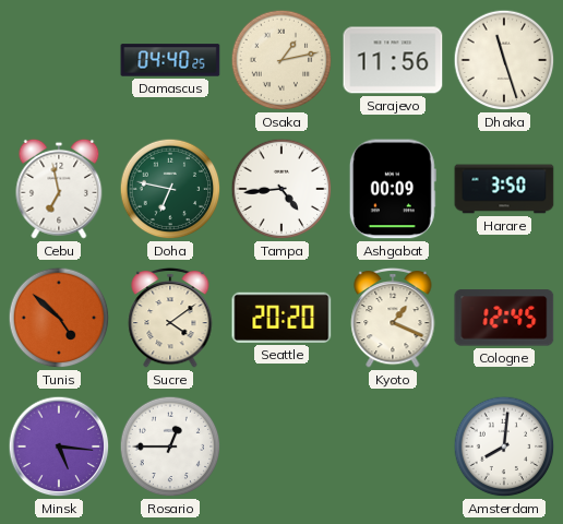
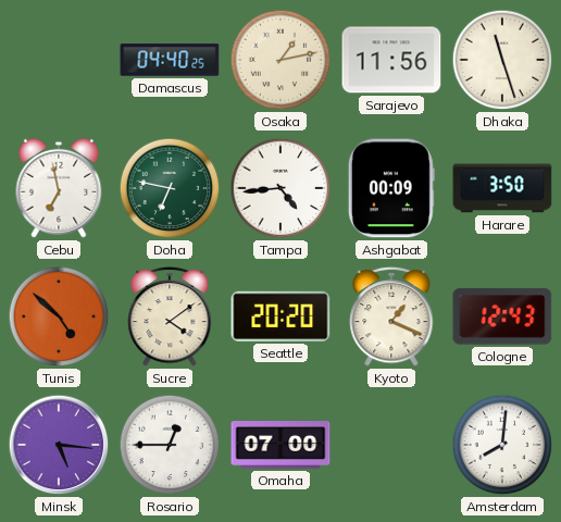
Cologne: 12:45 -> 12:43
Omaha: none -> 07:00
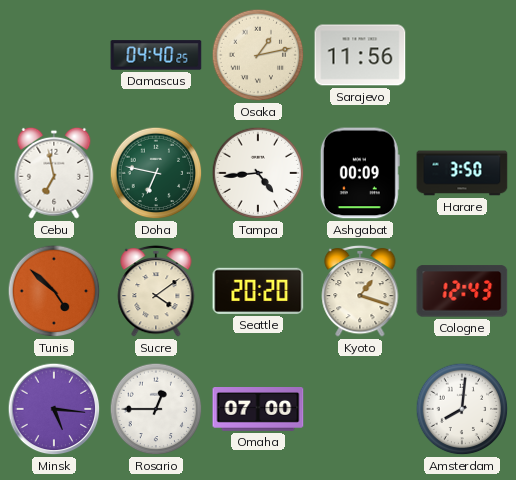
Dhaka: 11:27 -> none
Kyoto: 1:19 -> 1:18
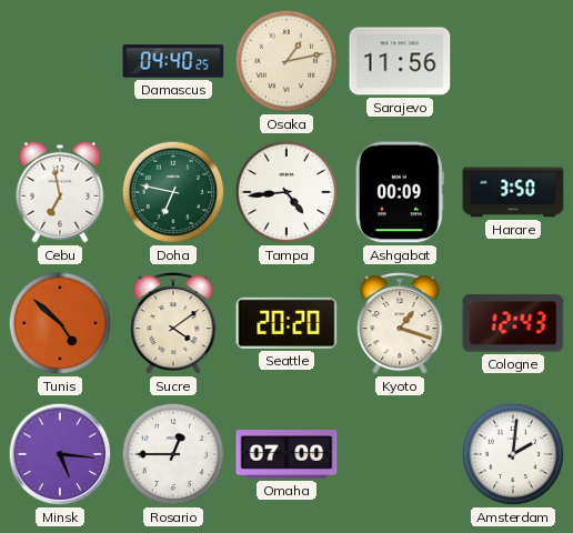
Amsterdam: 8:01 -> 2:01
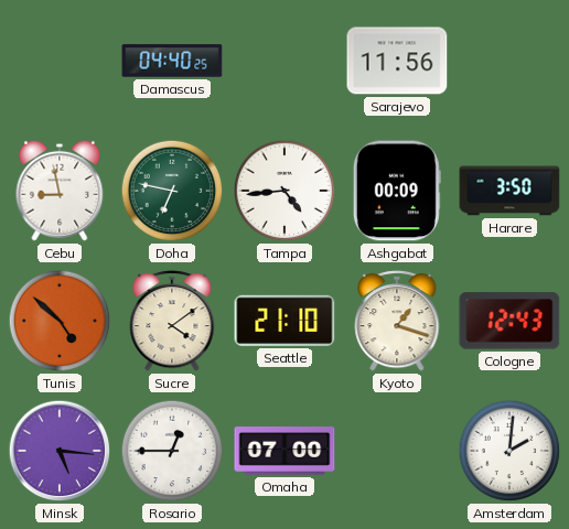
Osaka: 1:13 -> none
Cebu: 6:58 -> 8:58
Seattle: 20:20 -> 21:10
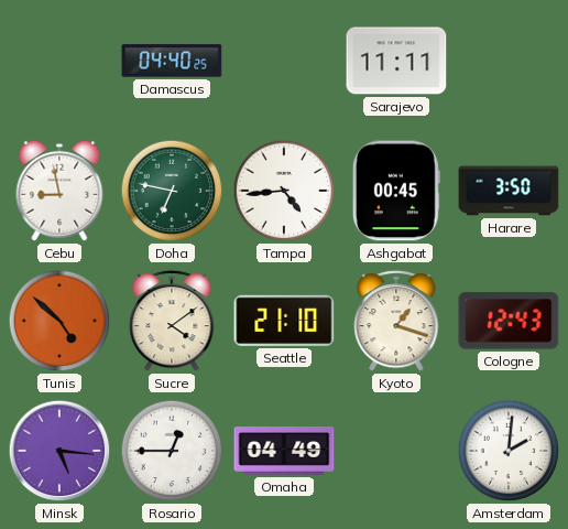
Sarajevo: 11:56 -> 11:11
Ashgabat: 00:09 -> 00:45
Omaha: 07:00 -> 04:49
